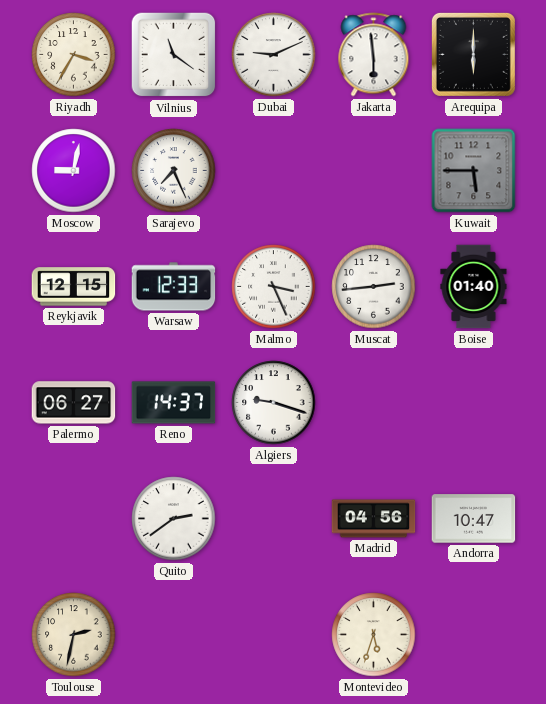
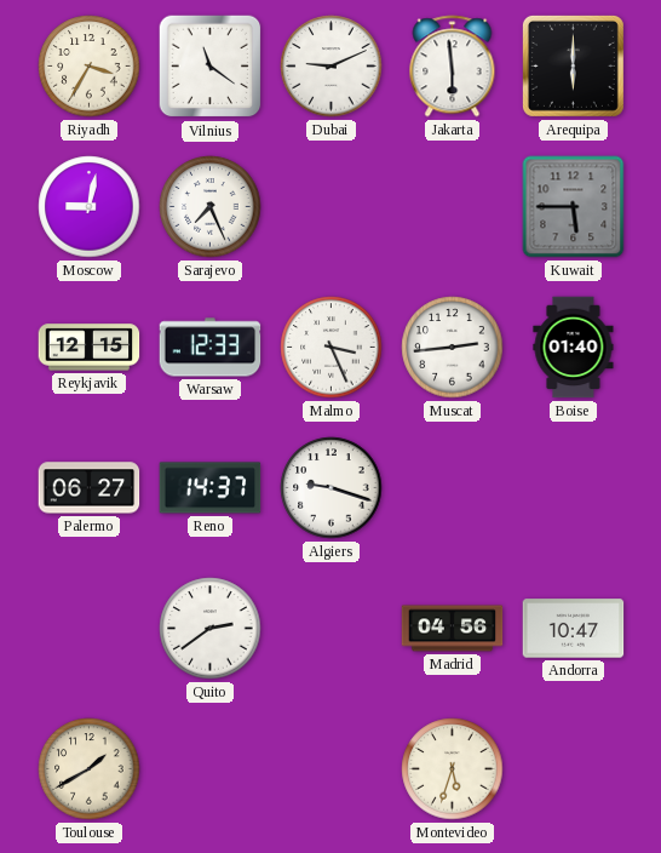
Toulouse: 2:32 -> 1:40
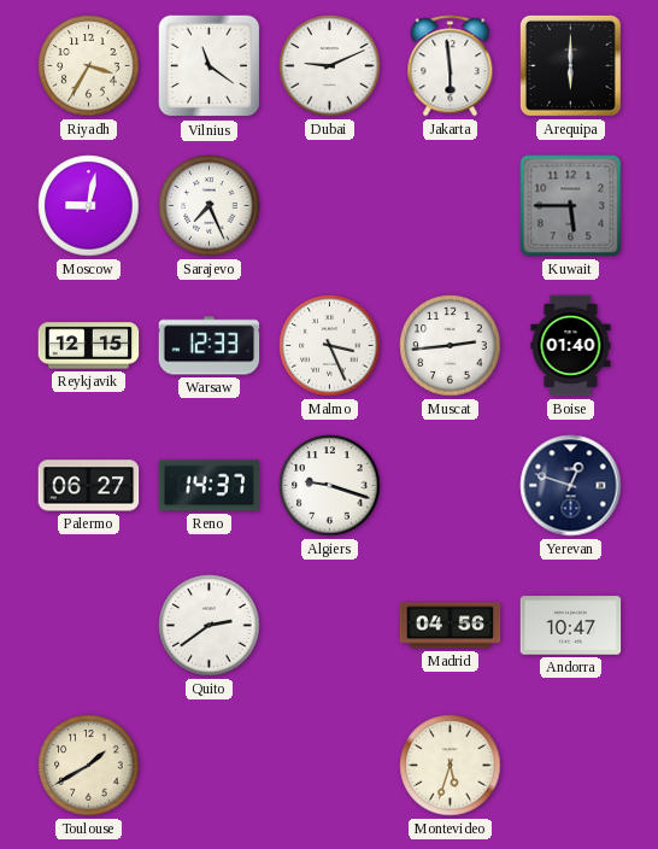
Yerevan: none -> 12:48
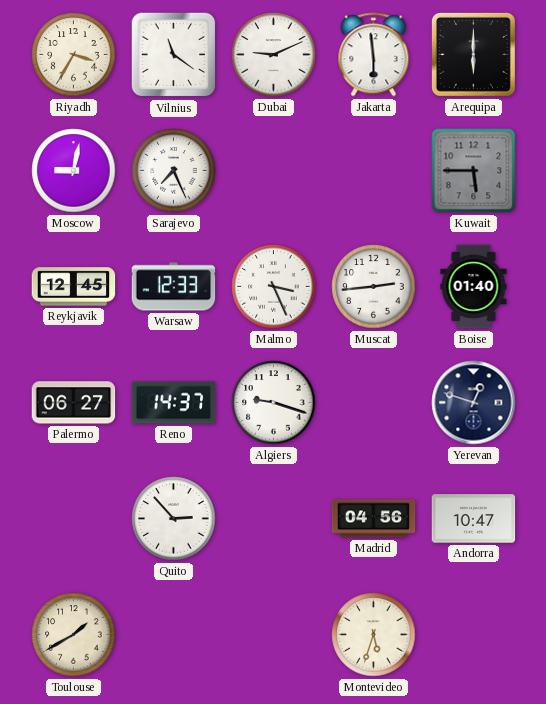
Reykjavik: 12:15 -> 12:45
Quito: 2:39 -> 2:53
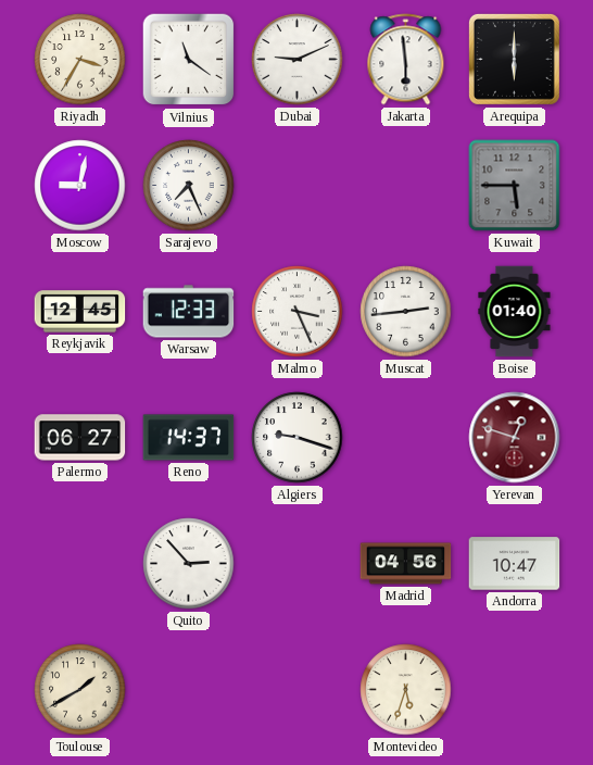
Yerevan dial: navy -> burgundy
